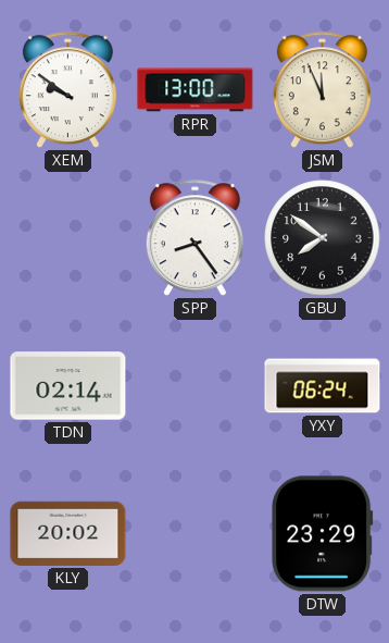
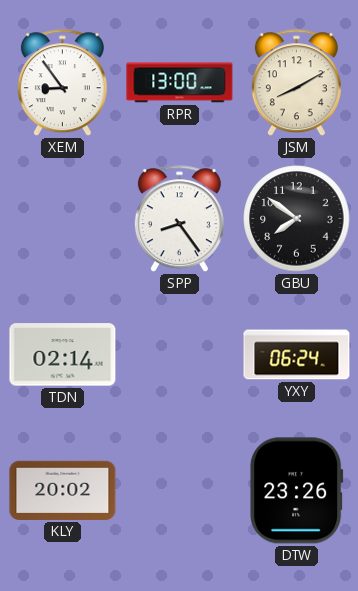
XEM: 9:51 -> 8:54
JSM: 11:56 -> 8:10
DTW: 23:29 -> 23:26
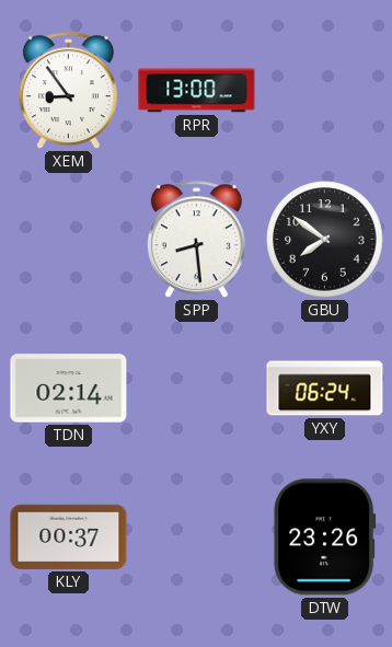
JSM: 8:10 -> none
SPP: 8:24 -> 8:29
KLY: 20:02 -> 00:37
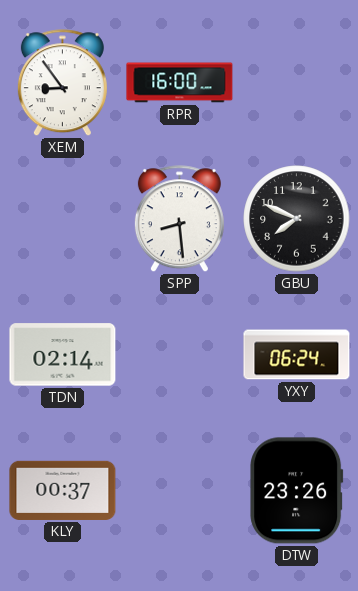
RPR: 13:00 -> 16:00
GBU: 7:51 -> 7:49
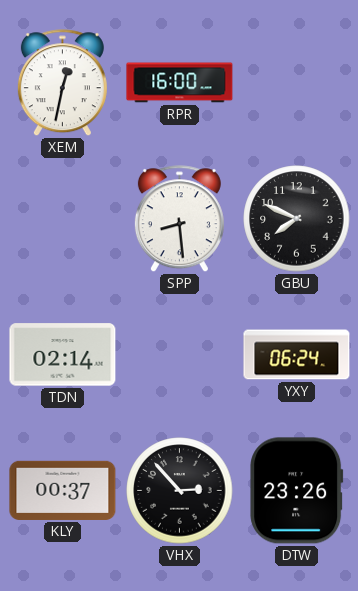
XEM: 8:54 -> 12:32
VHX: none -> 2:53
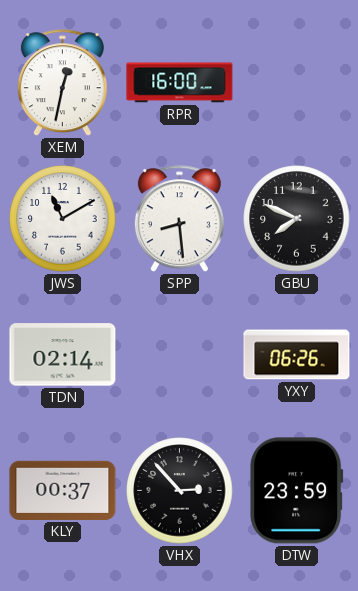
JWS: none -> 11:10
YXY: 06:24 -> 06:26
DTW: 23:26 -> 23:59
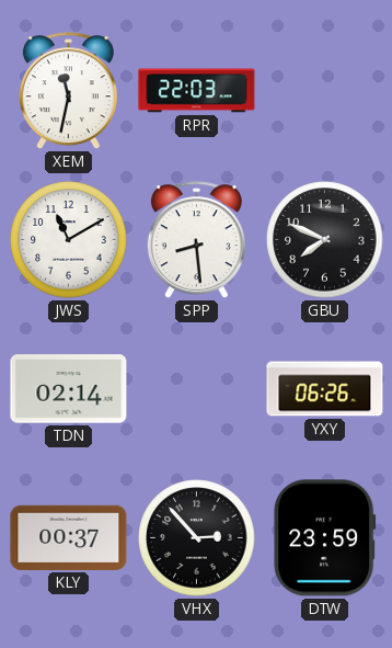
XEM: 12:32 -> 11:32
RPR: 16:00 -> 22:03
